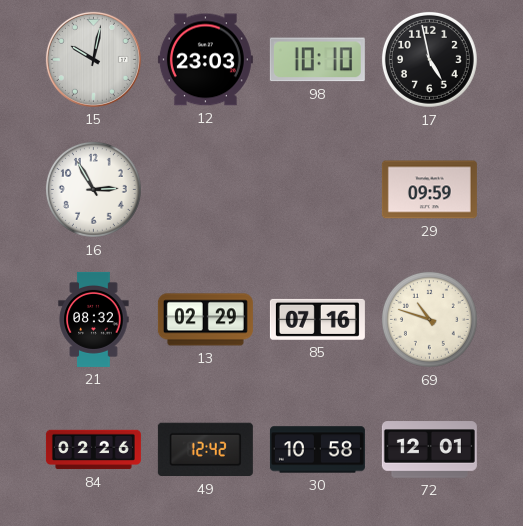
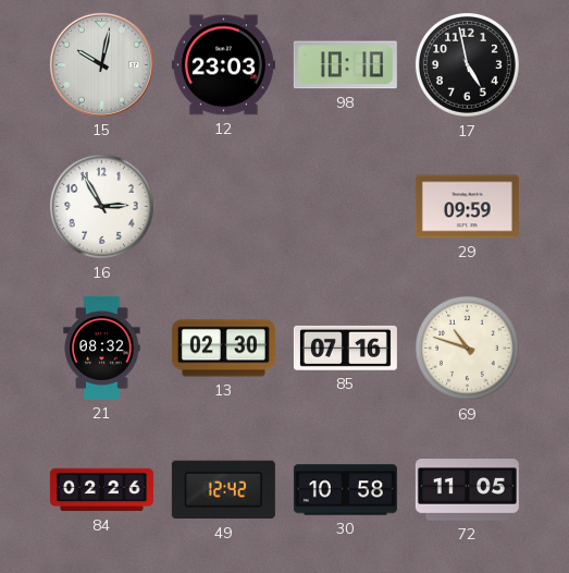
13: 02:29 -> 02:30
72: 12:01 -> 11:05
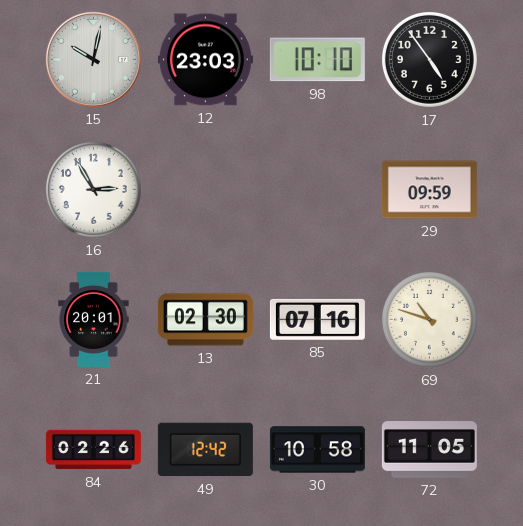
17: 4:58 -> 4:54
21: 08:32 -> 20:01
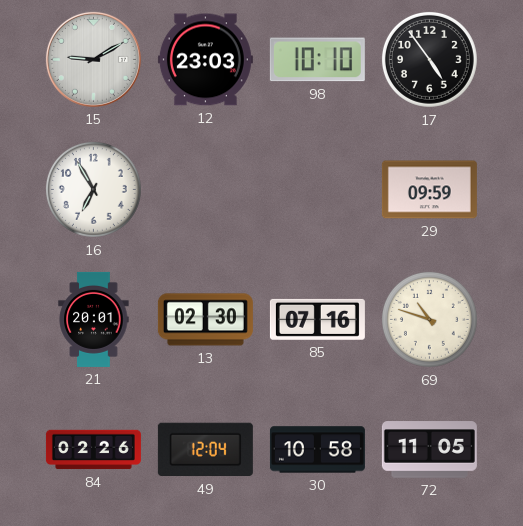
15: 10:02 -> 9:10
16: 2:55 -> 6:55
49: 12:42 -> 12:04
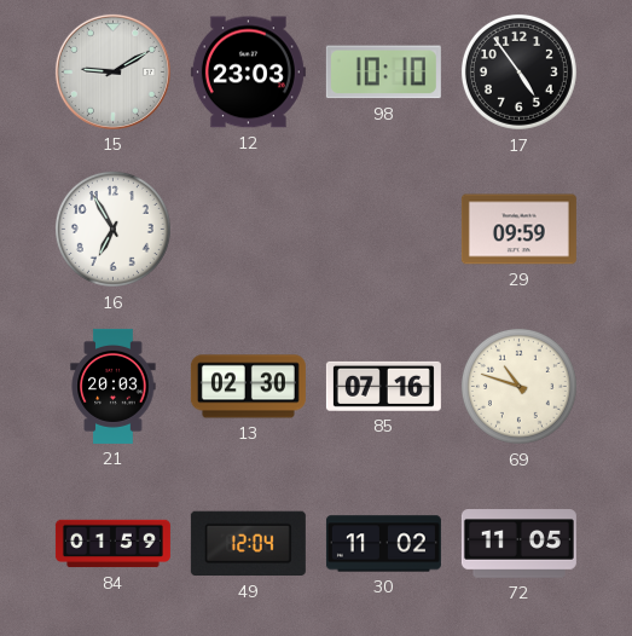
21: 20:01 -> 20:03
84: 02:26 -> 01:59
30: 10:58 -> 11:02
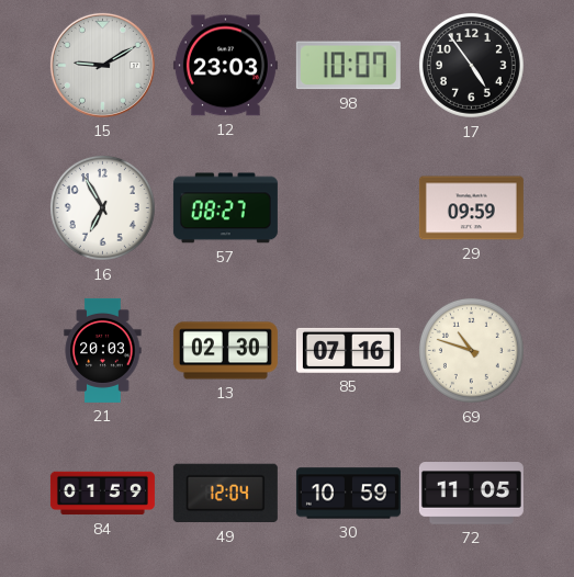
98: 10:10 -> 10:07
57: none -> 08:27
30: 11:02 -> 10:59
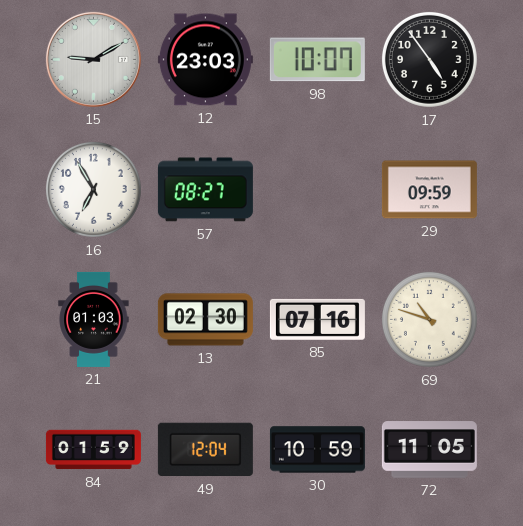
21: 20:03 -> 01:03
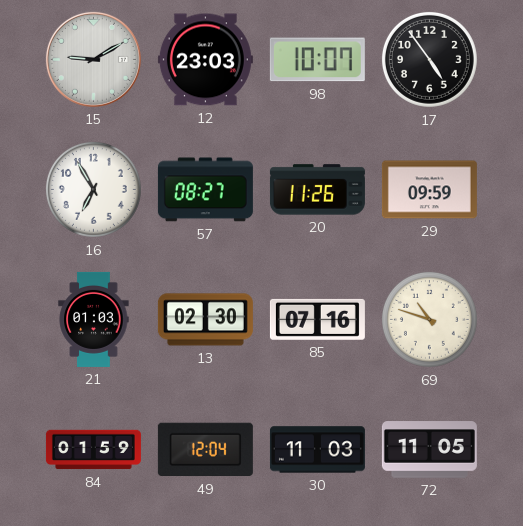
20: none -> 11:26
30: 10:59 -> 11:03
